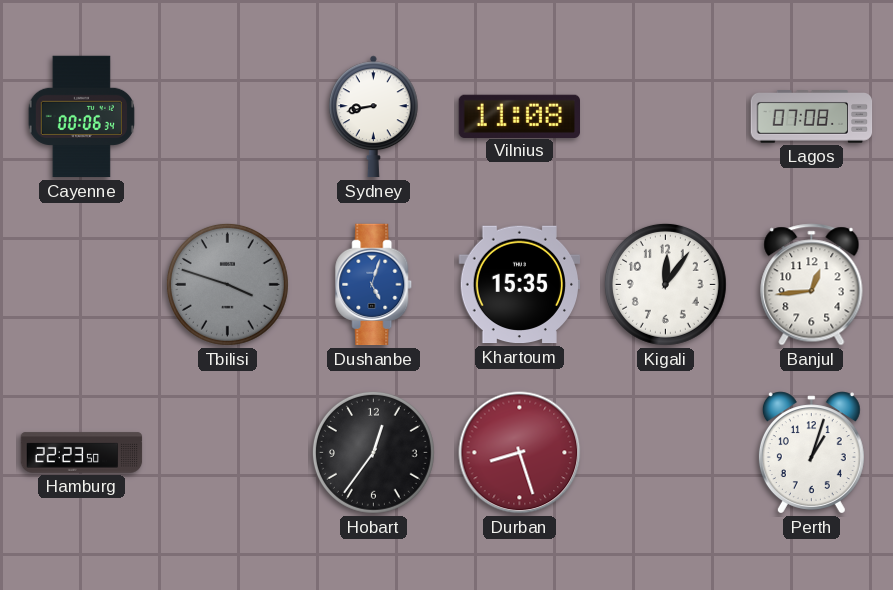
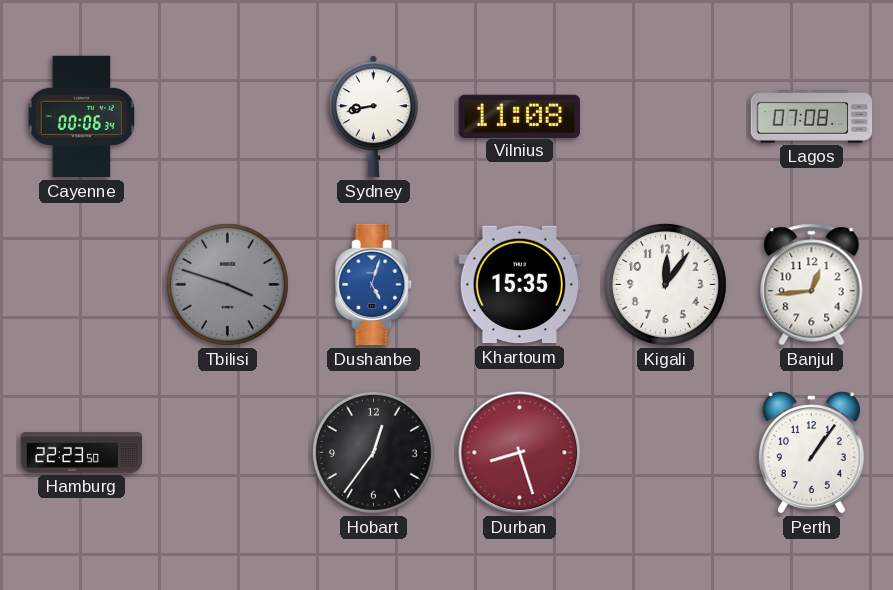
Perth: 1:03 -> 1:06
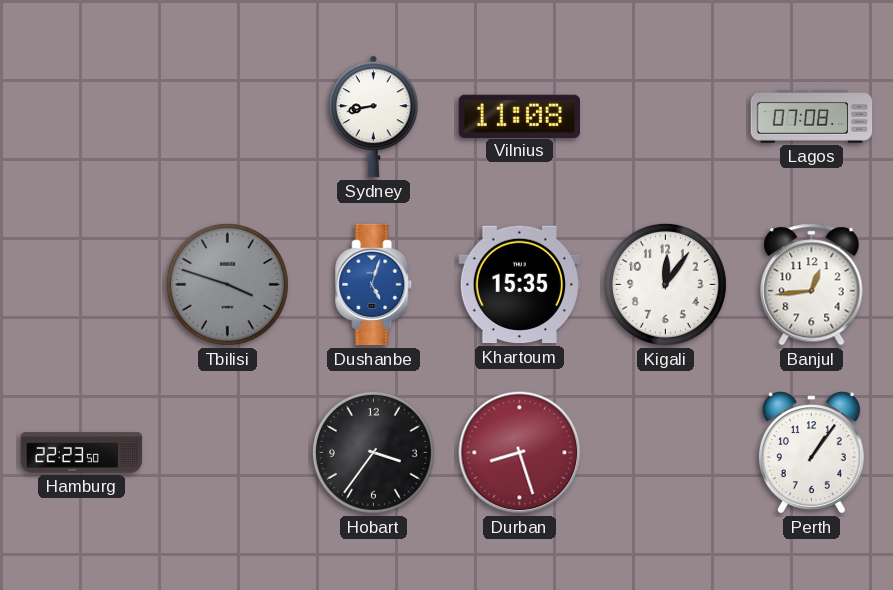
Cayenne: 00:06 -> none
Hobart: 12:36 -> 3:36
